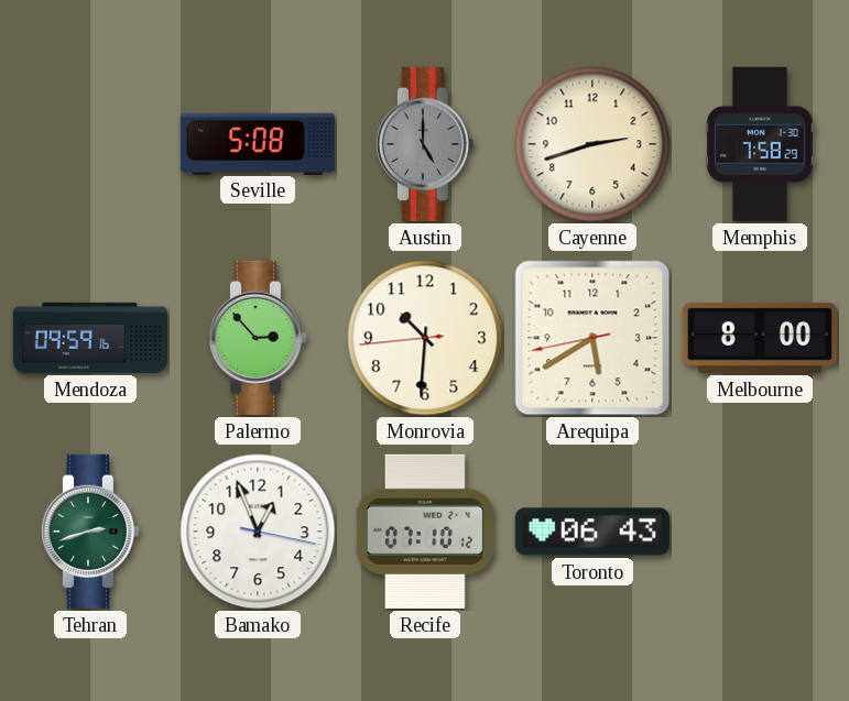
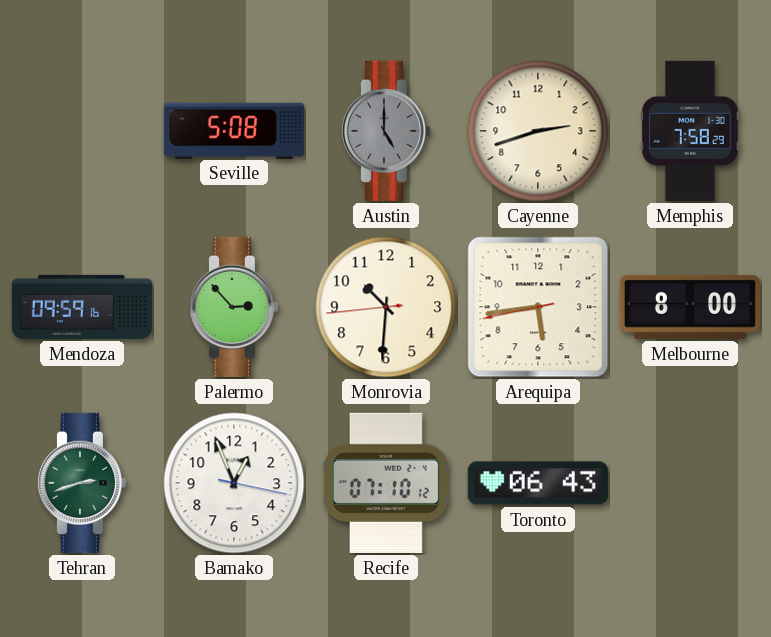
Arequipa: 5:39 -> 5:43
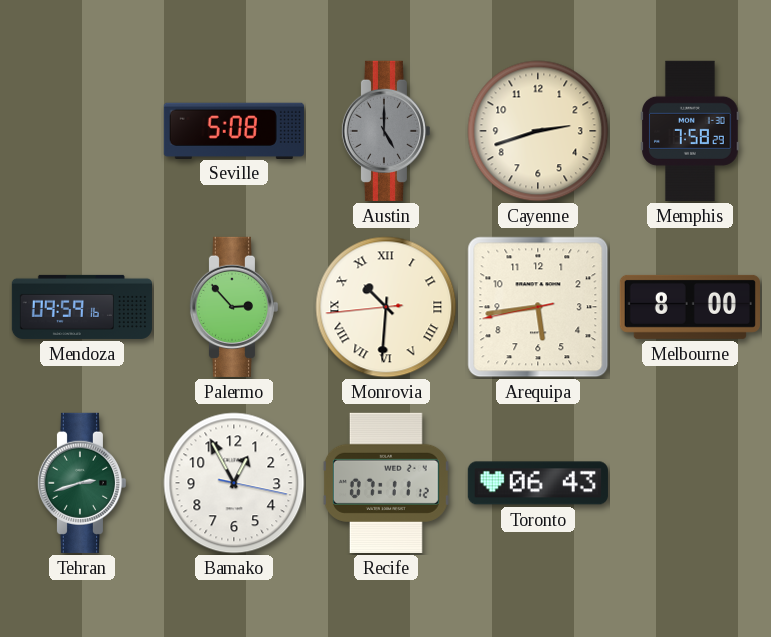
Monrovia numerals: Arabic -> Roman
Bamako: 12:56 -> 12:55
Recife: 07:10 -> 07:11
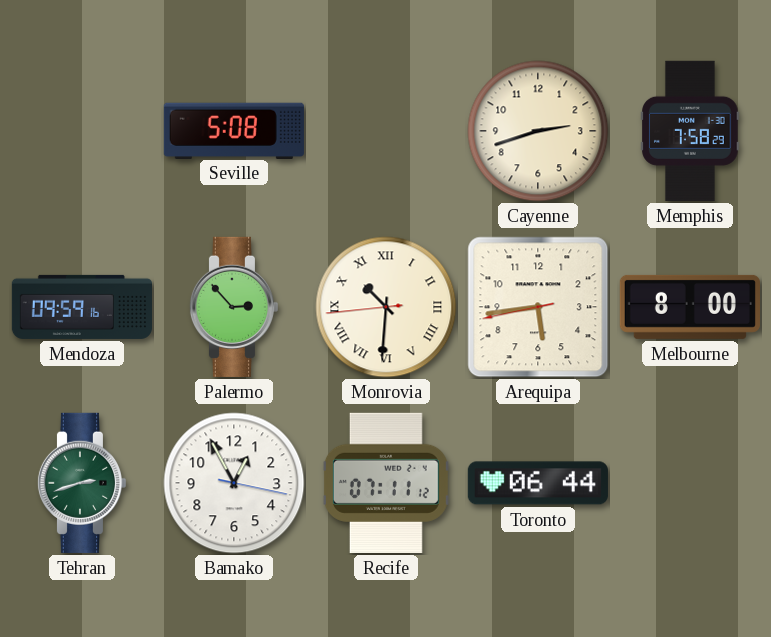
Austin: 5:00 -> none
Toronto: 06:43 -> 06:44
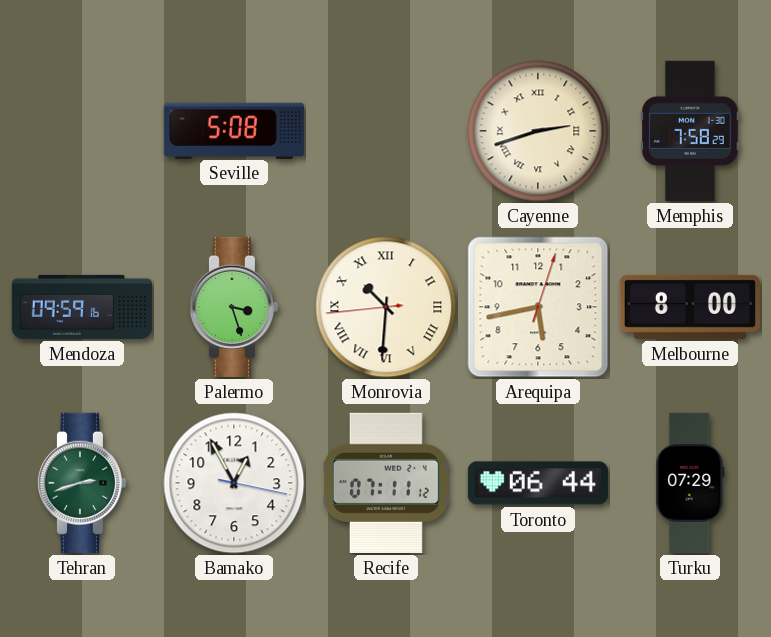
Cayenne numerals: Arabic -> Roman
Palermo: 2:53 -> 3:27
Arequipa: 5:43:43 -> 5:43:03
Turku: none -> 07:29
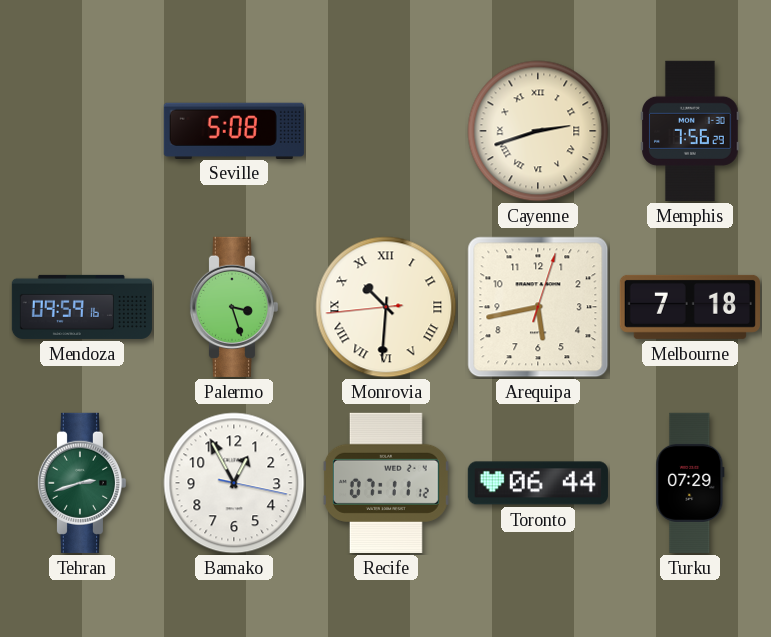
Memphis: 7:58 -> 7:56
Melbourne: 8:00 -> 7:18
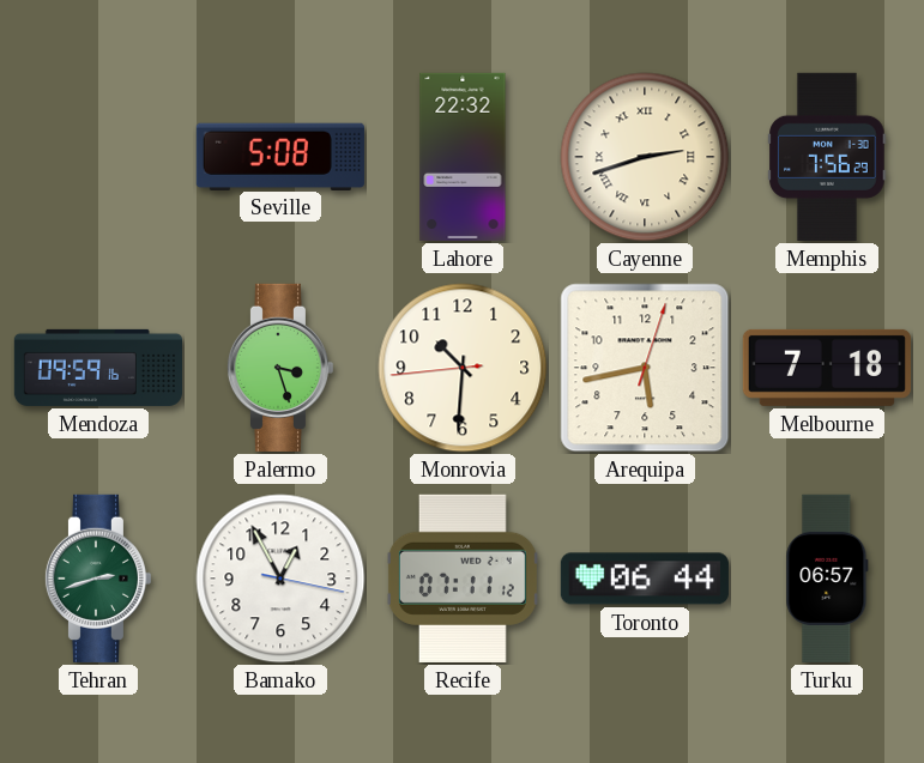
Lahore: none -> 22:32
Monrovia numerals: Roman -> Arabic
Turku: 07:29 -> 06:57
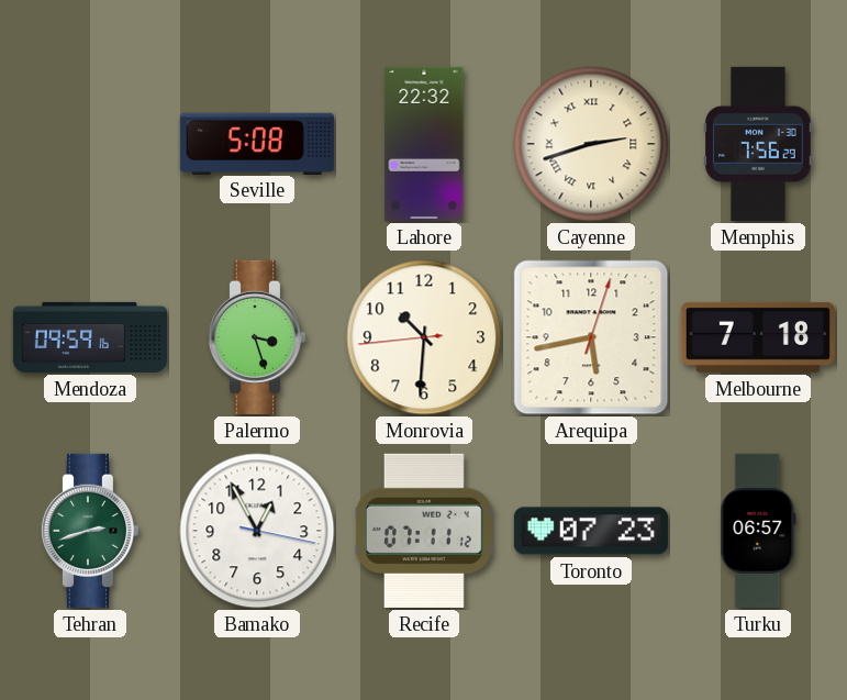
Toronto: 06:44 -> 07:23
